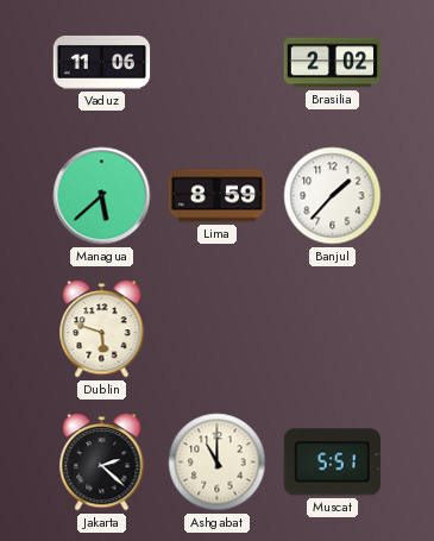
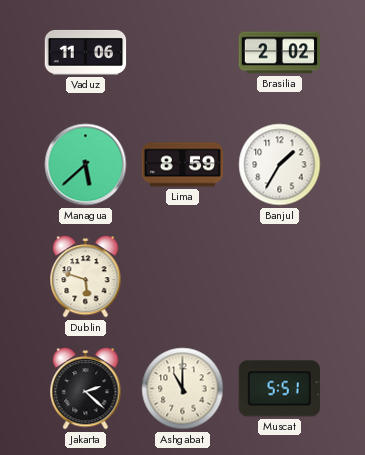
Banjul: 1:37 -> 1:35
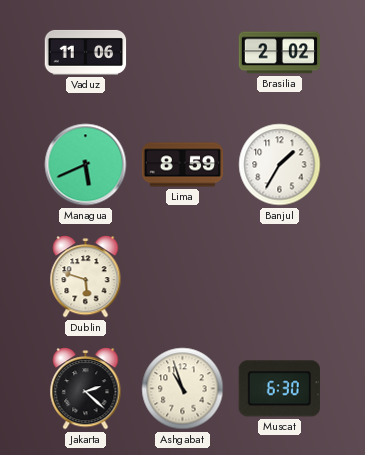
Managua: 5:38 -> 5:41
Ashgabat: 11:00 -> 10:57
Muscat: 5:51 -> 6:30
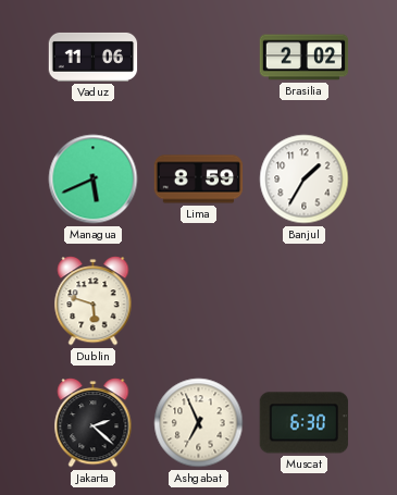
Ashgabat: 10:57 -> 6:56
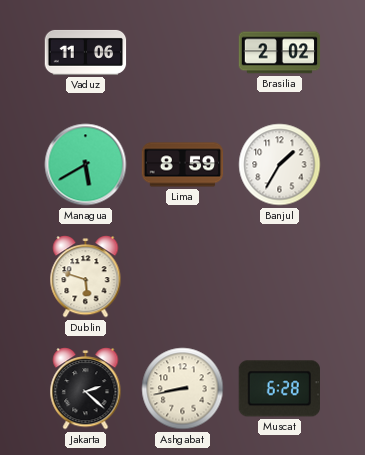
Managua: 5:41 -> 5:40
Ashgabat: 6:56 -> 8:43
Muscat: 6:30 -> 6:28
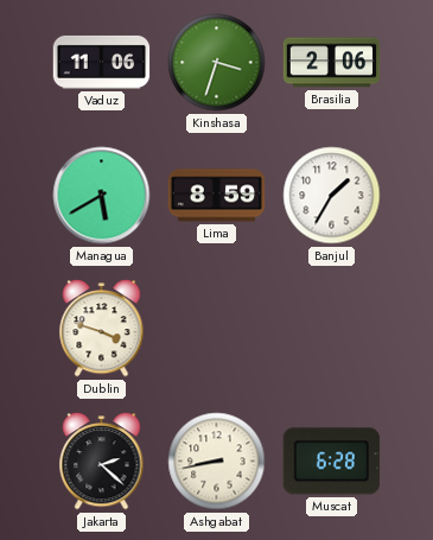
Kinshasa: none -> 3:33
Brasilia: 2:02 -> 2:06
Dublin: 5:48 -> 3:48
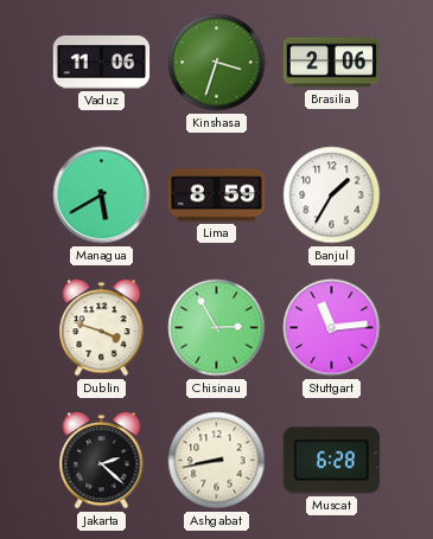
Chisinau: none -> 2:55
Stuttgart: none -> 11:14
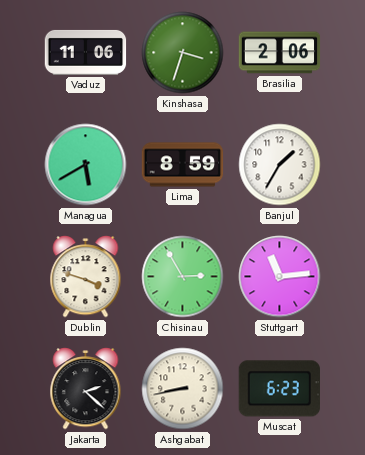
Muscat: 6:28 -> 6:23
